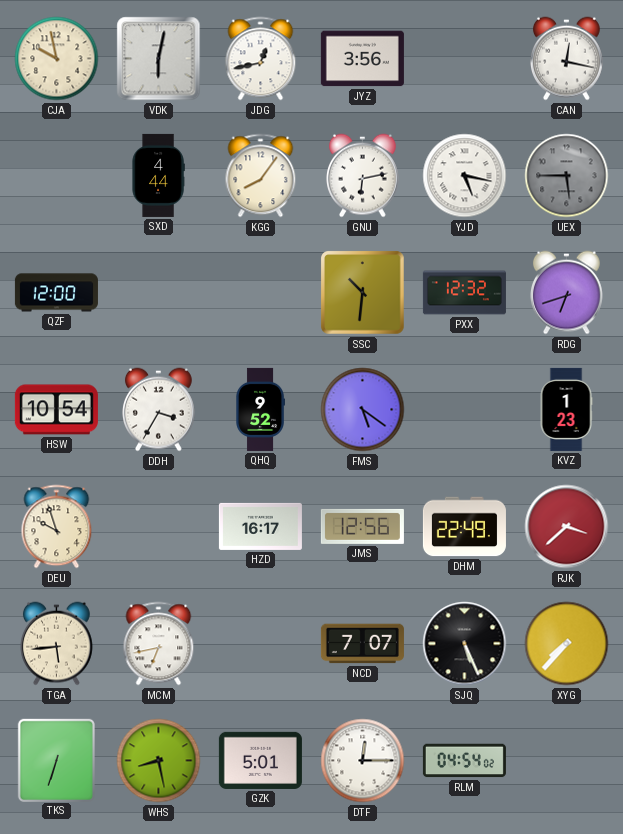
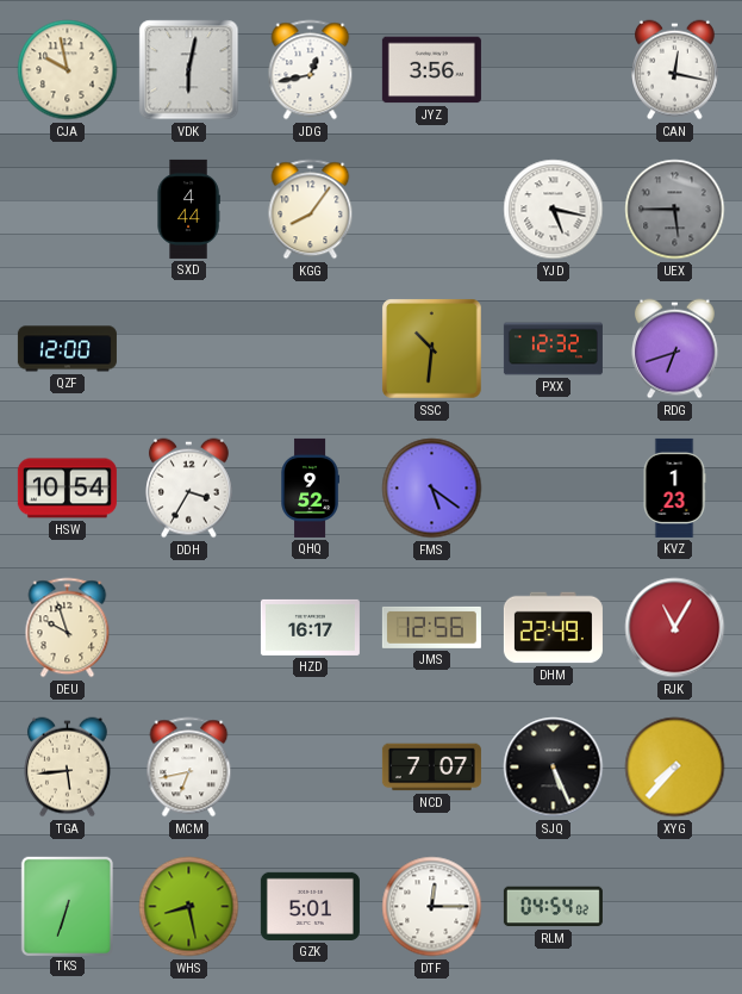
GNU: 6:13 -> none
RJK: 3:38 -> 11:05
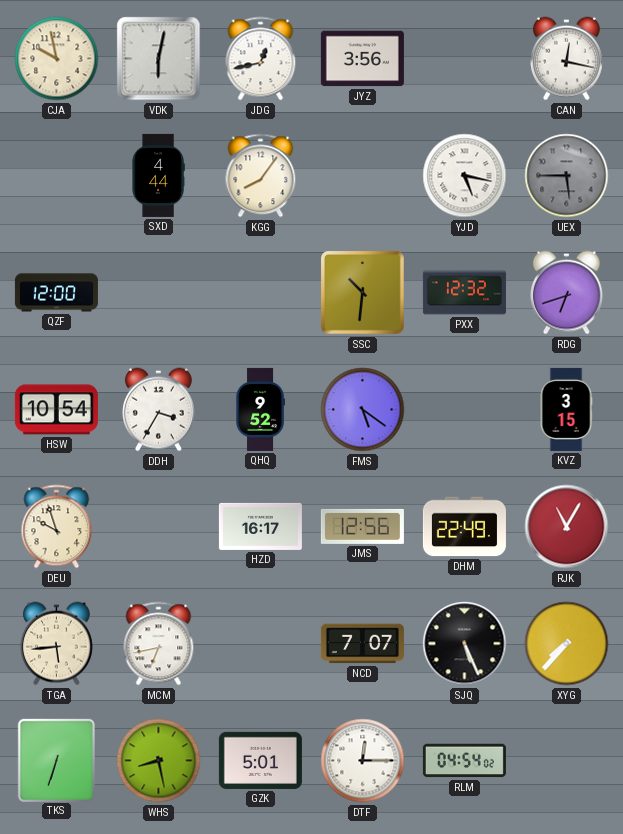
KVZ: 1:23 -> 3:15
